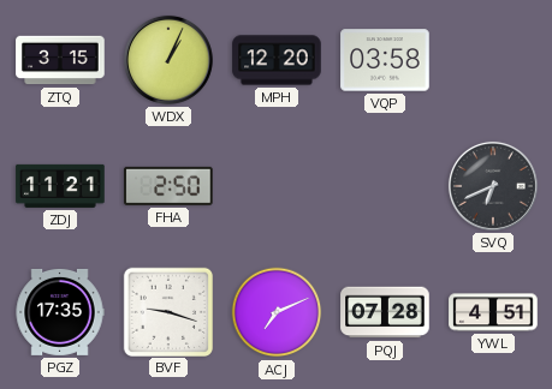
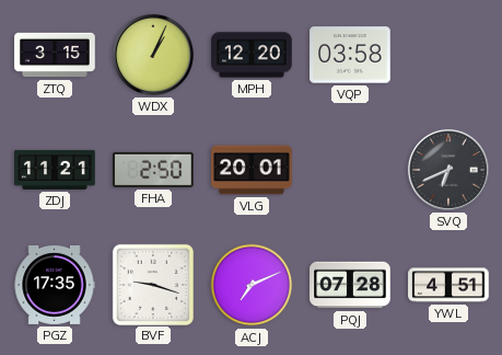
VLG: none -> 20:01
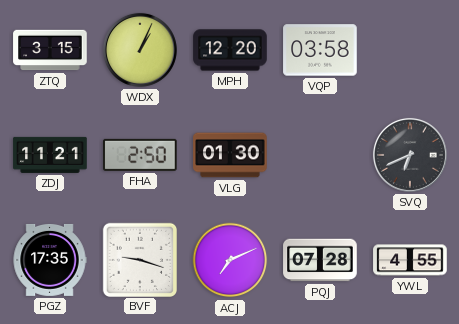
VLG: 20:01 -> 01:30
YWL: 4:51 -> 4:55
